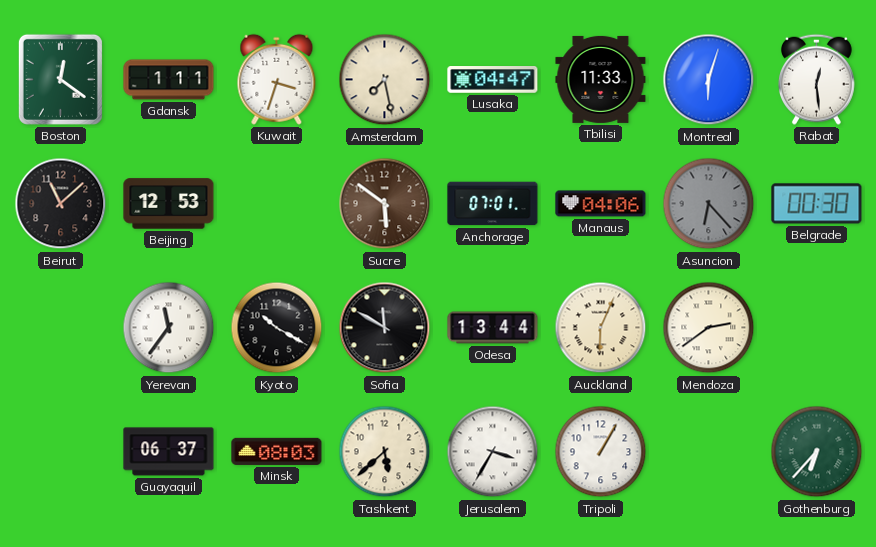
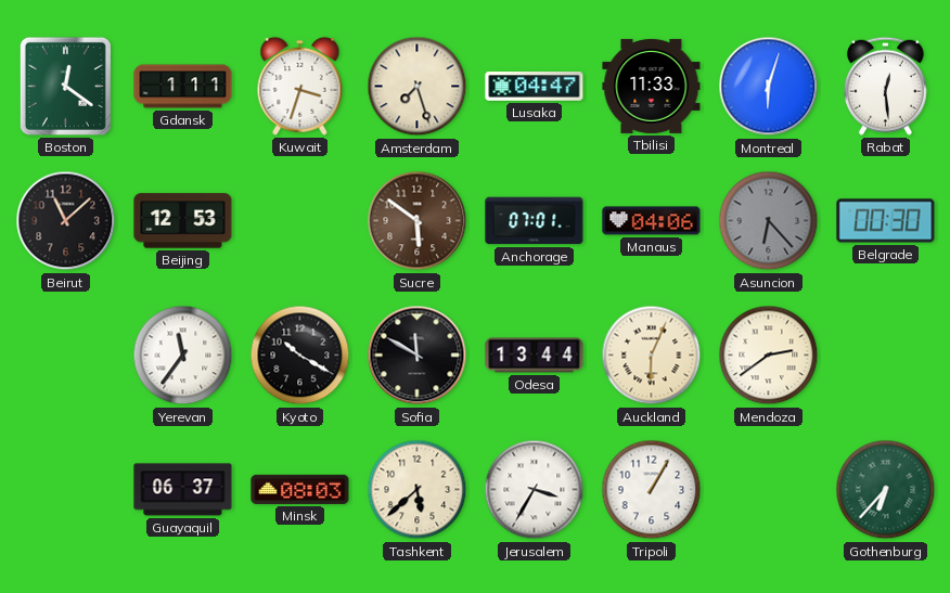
Amsterdam: 7:28 -> 7:27
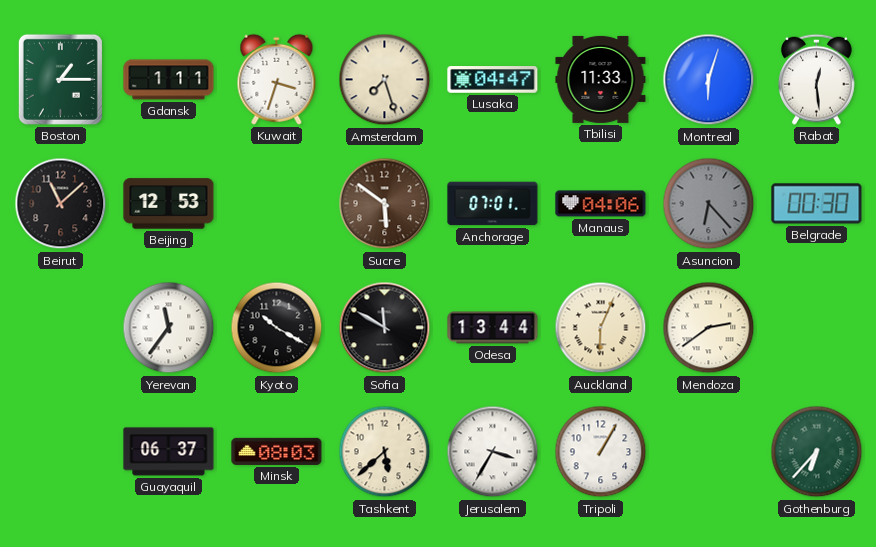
Boston: 12:21 -> 1:15
